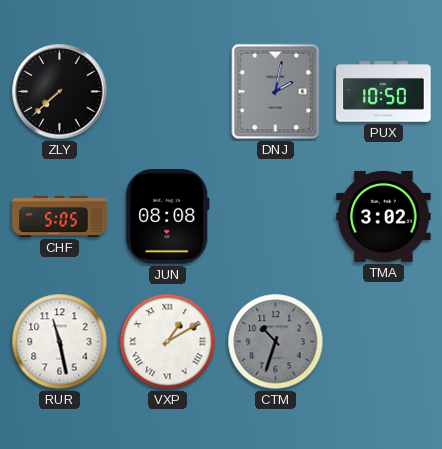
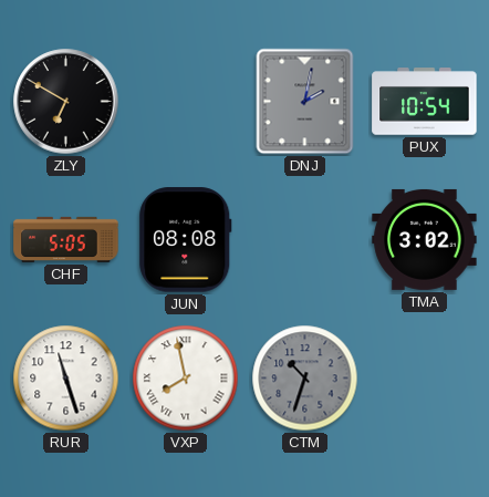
ZLY: 7:38 -> 6:50
PUX: 10:50 -> 10:54
RUR: 11:28 -> 11:27
VXP: 1:10 -> 7:58
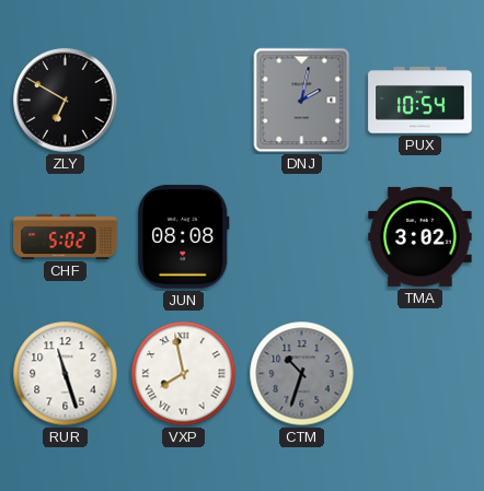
CHF: 5:05 -> 5:02
